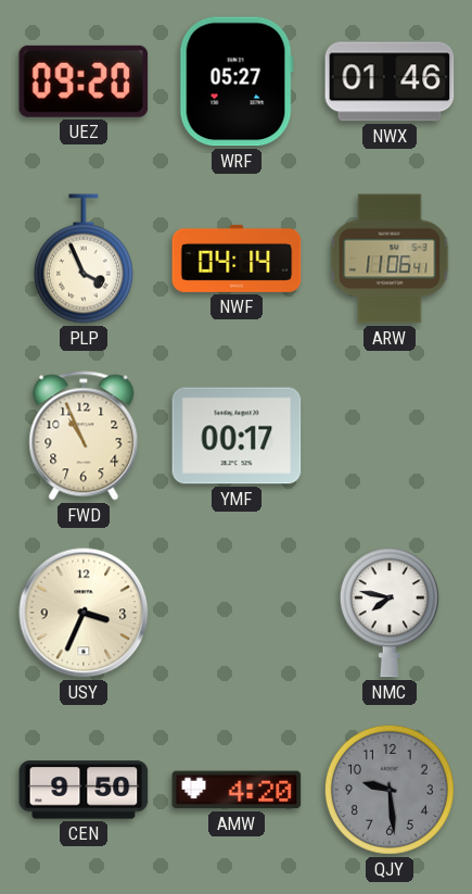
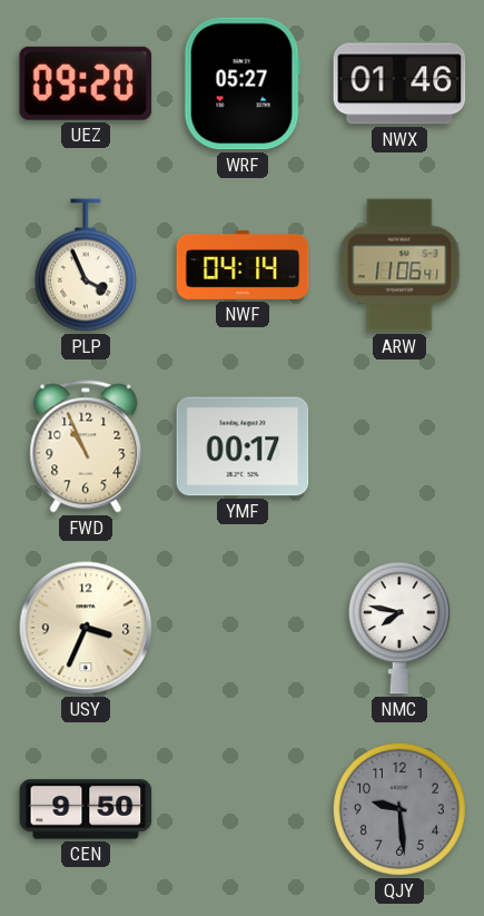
AMW: 4:20 -> none
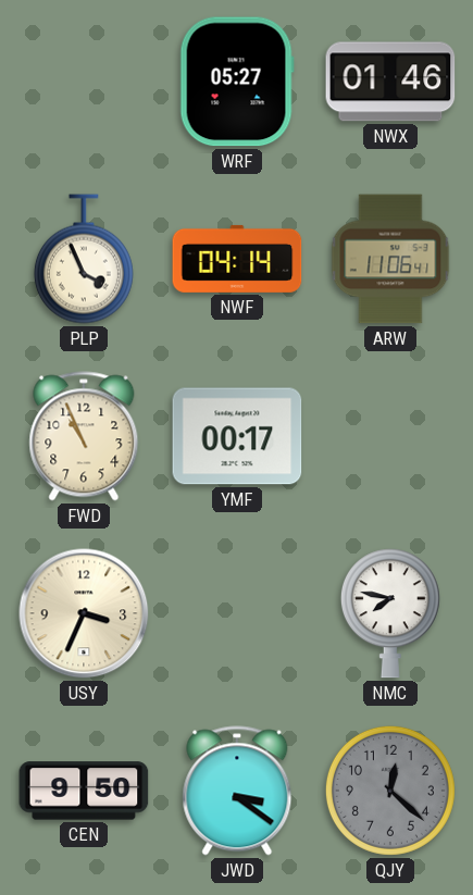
UEZ: 09:20 -> none
JWD: none -> 3:21
QJY: 9:29 -> 12:22
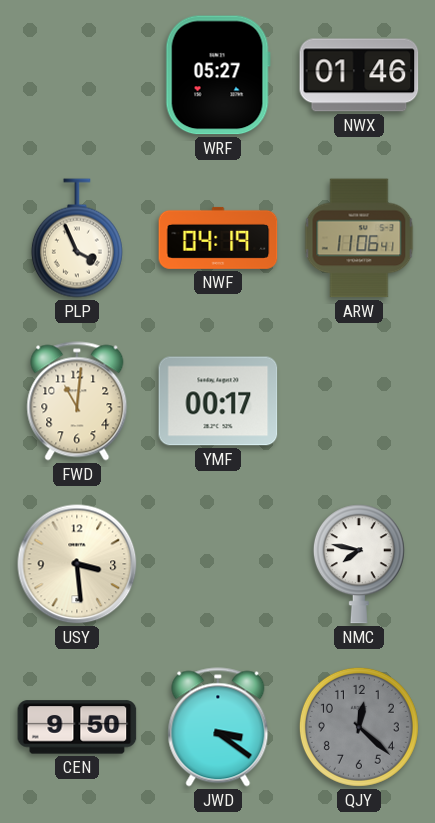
NWF: 04:14 -> 04:19
FWD: 10:56 -> 11:01
USY: 3:34 -> 3:29
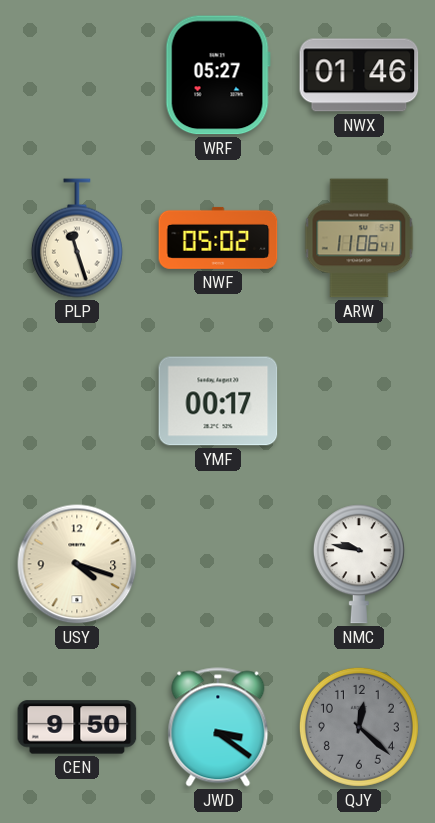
PLP: 3:56 -> 11:27
NWF: 04:19 -> 05:02
FWD: 11:01 -> none
USY: 3:29 -> 4:18
NMC: 7:47 -> 9:47
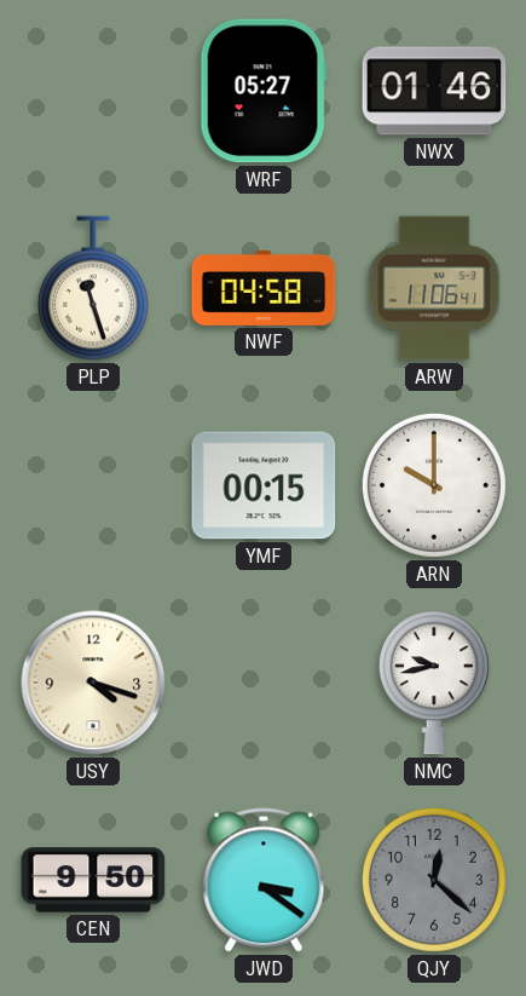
NWF: 05:02 -> 04:58
YMF: 00:17 -> 00:15
ARN: none -> 10:00
NMC: 9:47 -> 9:43
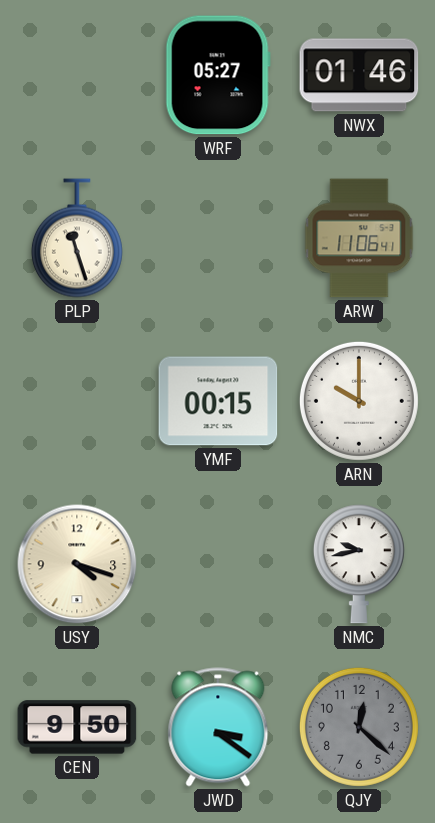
NWF: 04:58 -> none
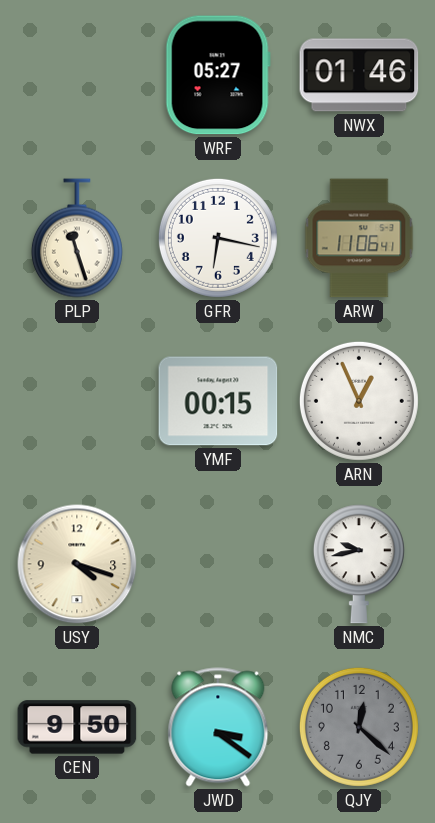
GFR: none -> 6:17
ARN: 10:00 -> 12:56
